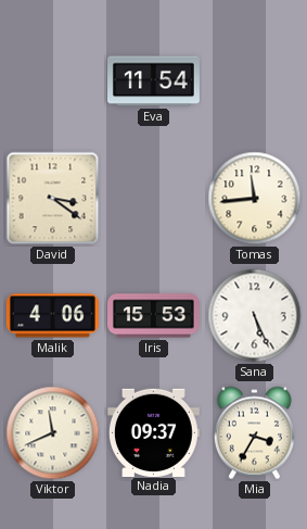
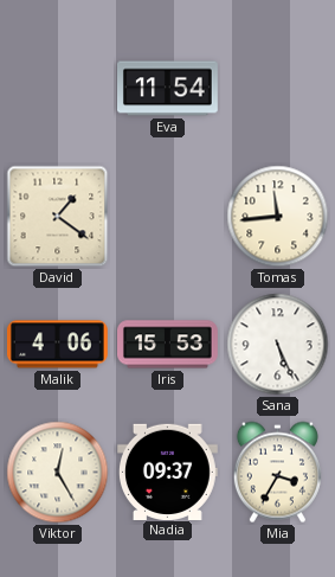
David: 3:21 -> 1:21
Viktor: 11:41 -> 12:25
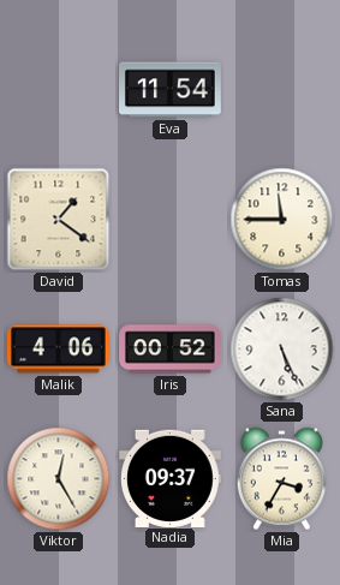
Tomas: 11:44 -> 11:45
Iris: 15:53 -> 00:52
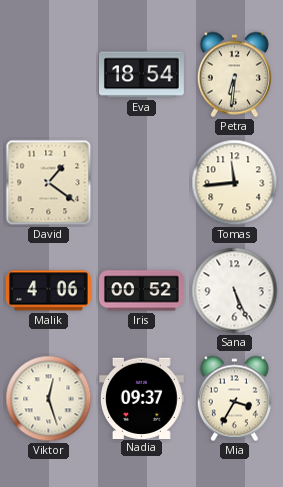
Eva: 11:54 -> 18:54
Petra: none -> 6:31
Tomas: 11:45 -> 11:44
Viktor: 12:25 -> 12:27
